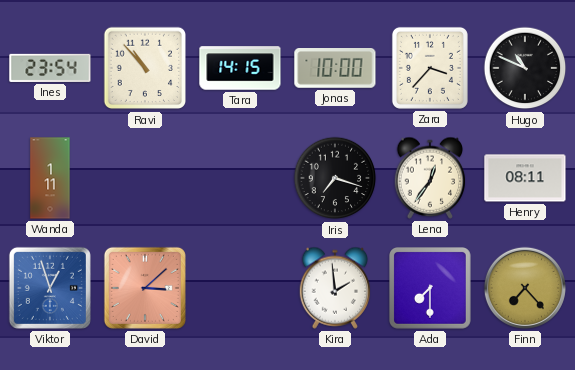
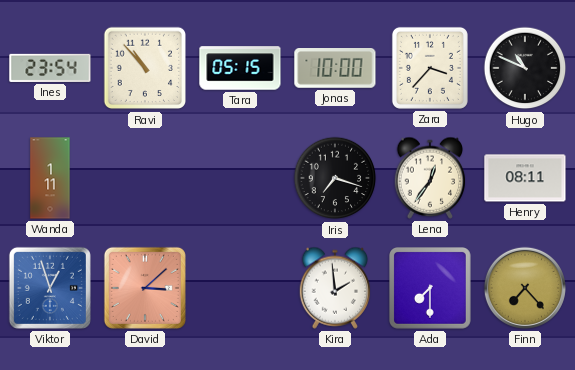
Tara: 14:15 -> 05:15
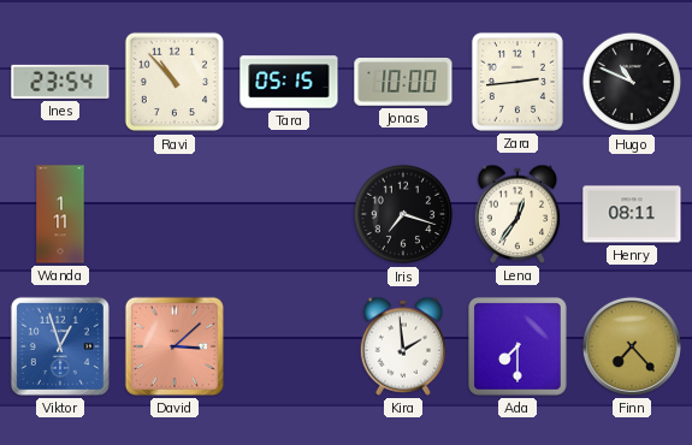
Zara: 3:37 -> 2:44
